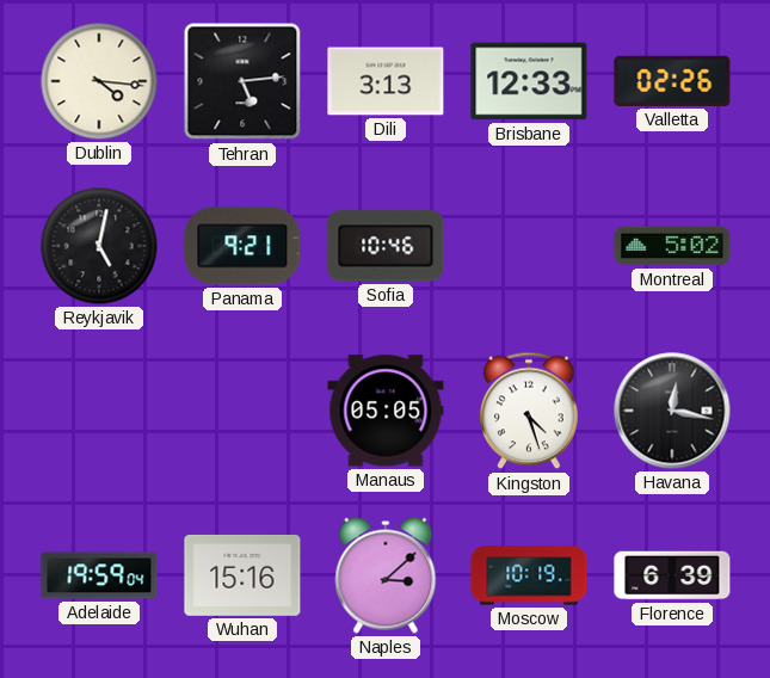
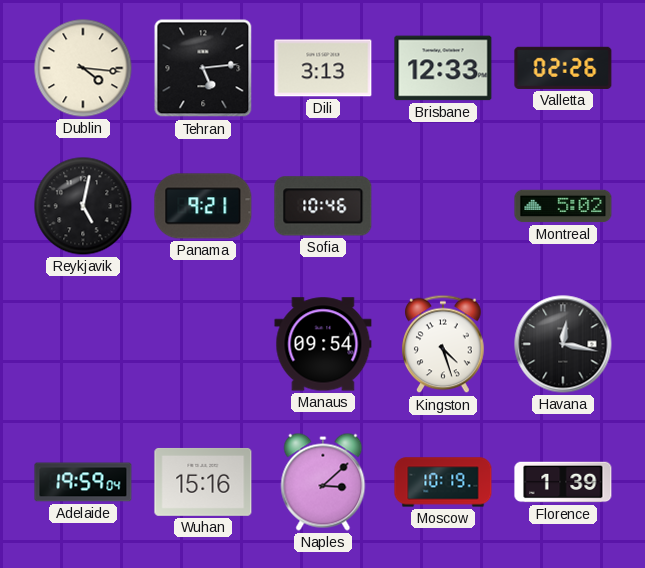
Manaus: 05:05 -> 09:54
Florence: 6:39 -> 1:39
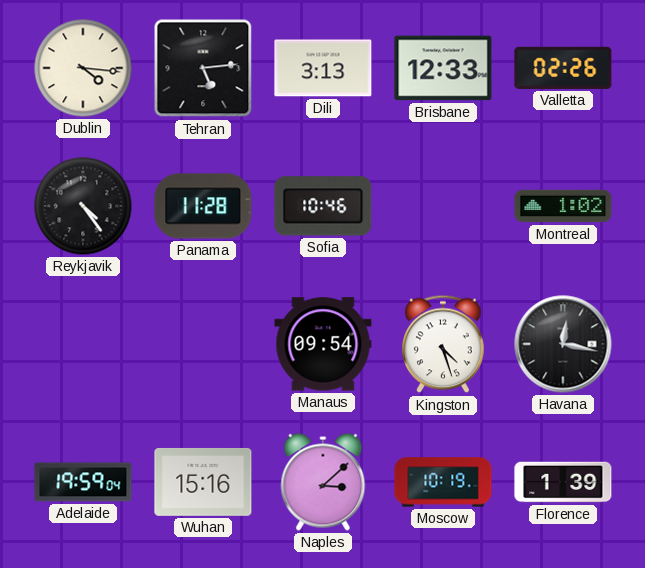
Reykjavik: 5:02 -> 4:24
Panama: 9:21 -> 11:28
Montreal: 5:02 -> 1:02
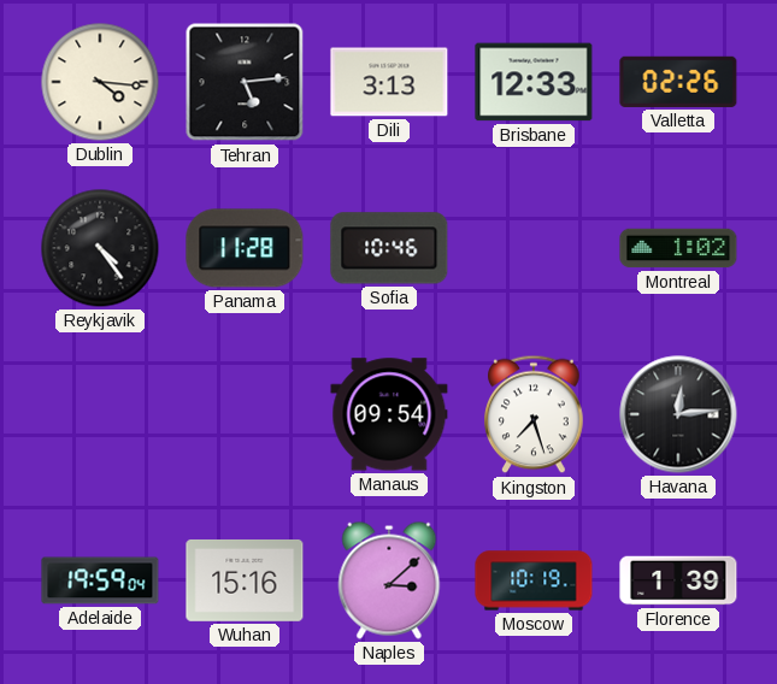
Kingston: 4:27 -> 7:27
Havana: 12:17 -> 12:14
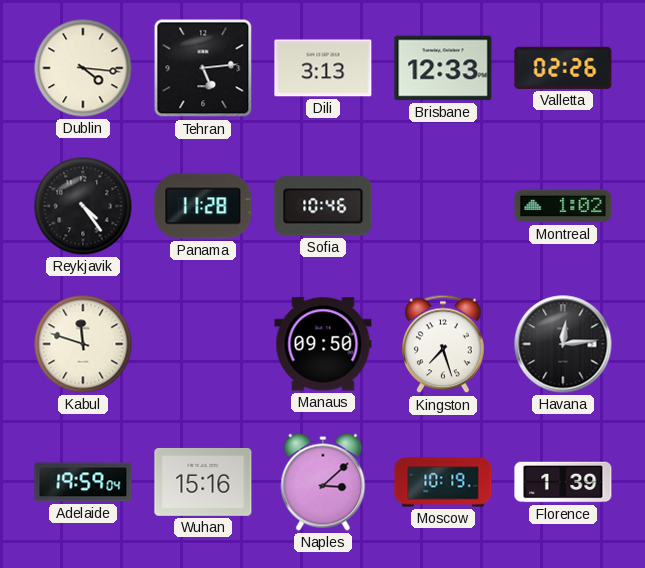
Kabul: none -> 11:48
Manaus: 09:54 -> 09:50
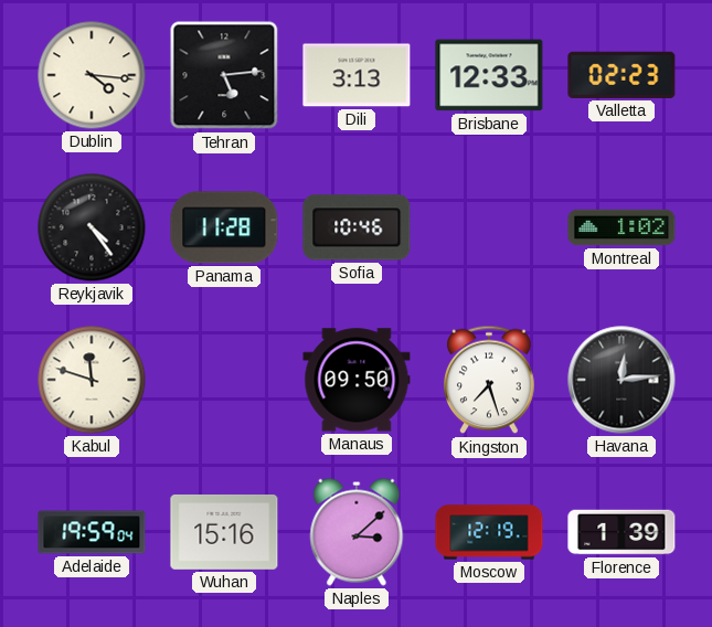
Valletta: 02:26 -> 02:23
Moscow: 10:19 -> 12:19
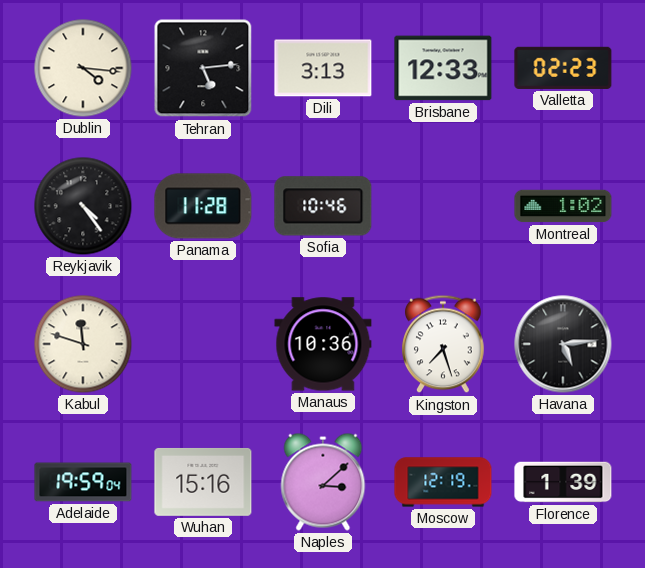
Manaus: 09:50 -> 10:36
Havana: 12:14 -> 5:14
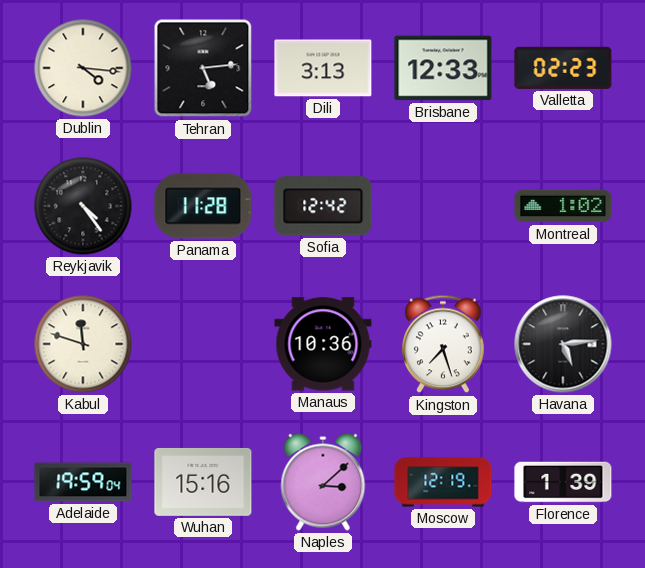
Sofia: 10:46 -> 12:42
